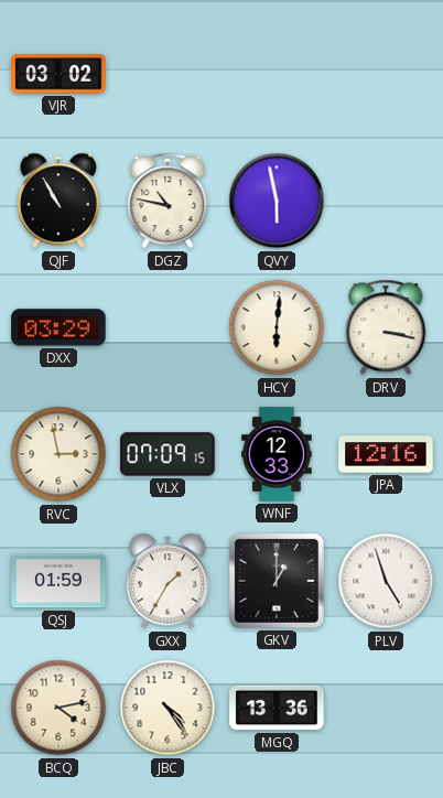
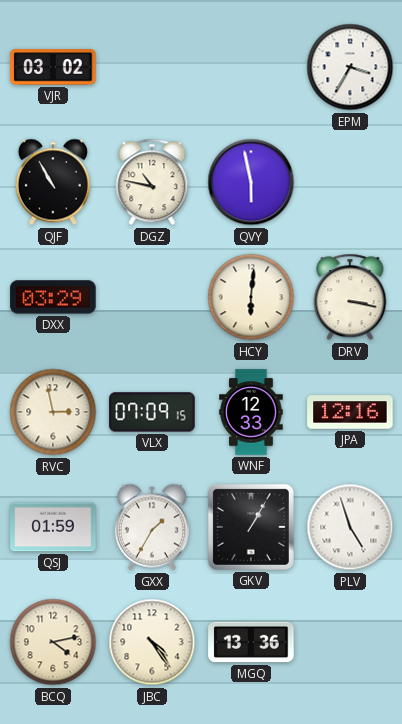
EPM: none -> 3:35
GKV: 1:00 -> 1:05
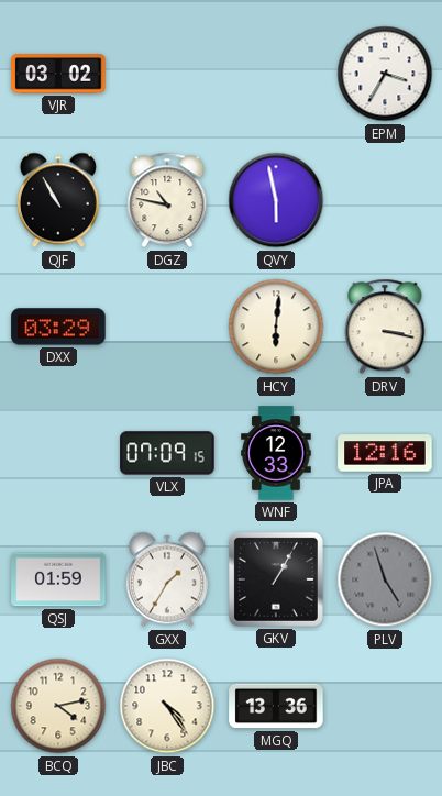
RVC: 2:58 -> none
PLV dial: white -> grey
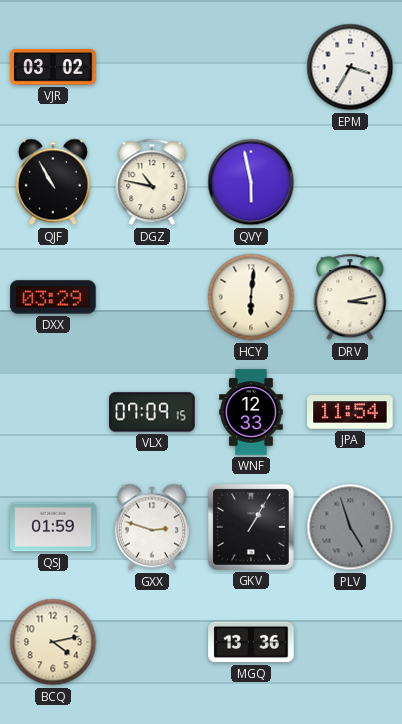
DRV: 3:17 -> 3:13
JPA: 12:16 -> 11:54
GXX: 1:35 -> 2:48
JBC: 4:24 -> none
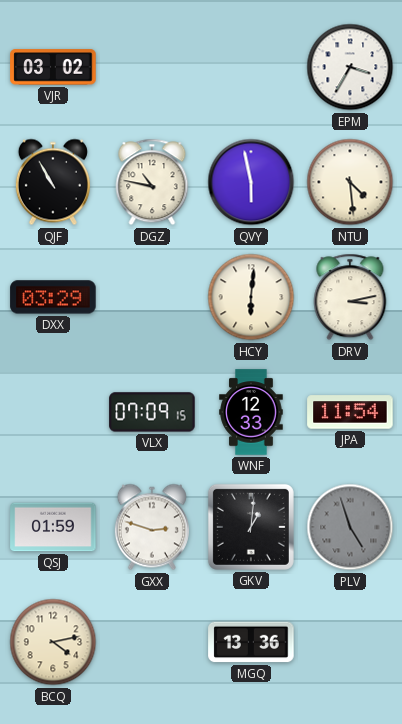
NTU: none -> 4:29
GKV: 1:05 -> 1:01
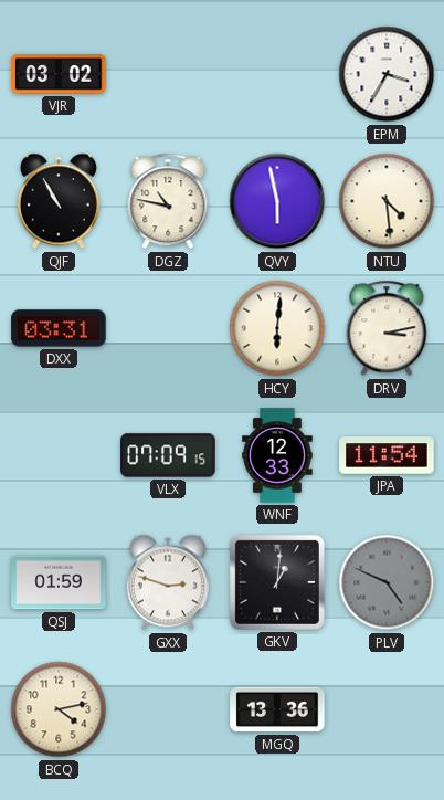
DXX: 03:29 -> 03:31
PLV: 4:57 -> 4:49
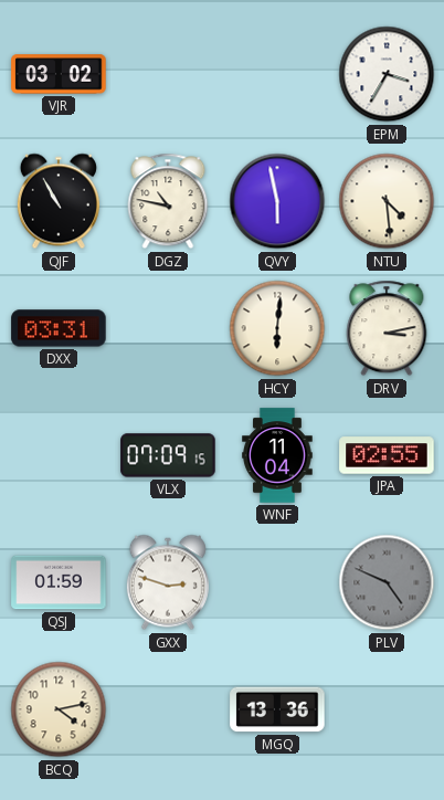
WNF: 12:33 -> 11:04
JPA: 11:54 -> 02:55
GKV: 1:01 -> none
